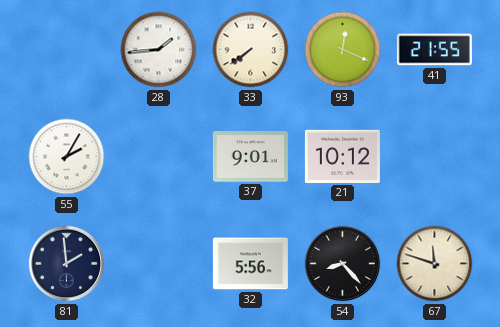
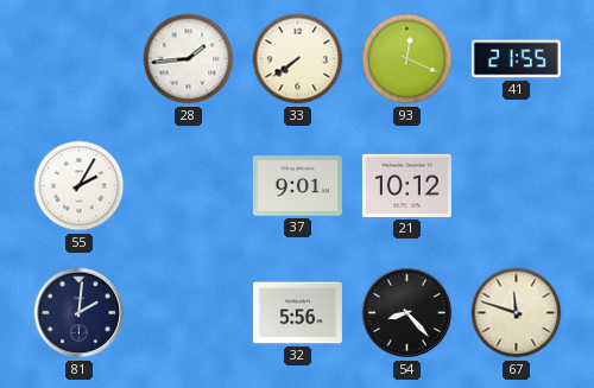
81: 1:59 -> 2:01
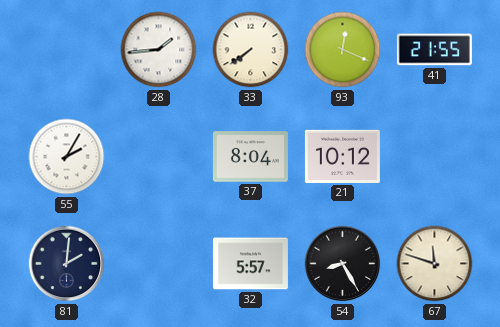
37: 9:01 -> 8:04
32: 5:56 -> 5:57
54: 8:23 -> 8:25
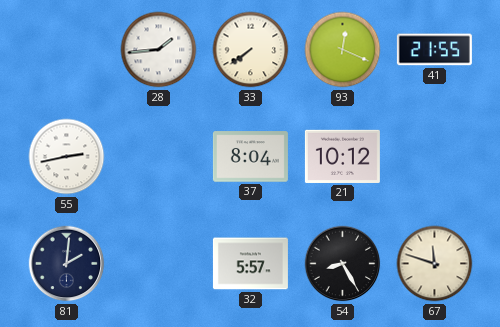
55: 2:05 -> 2:43
